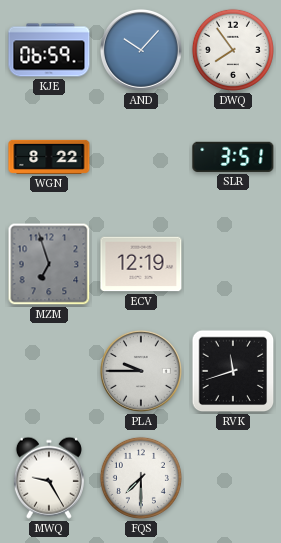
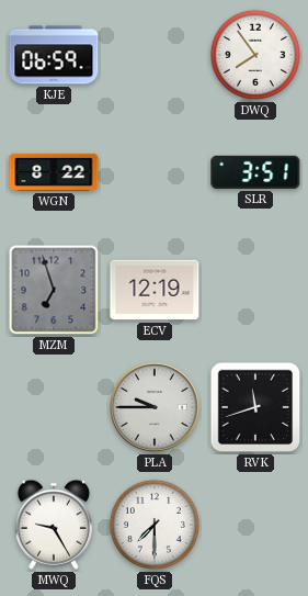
AND: 10:07 -> none
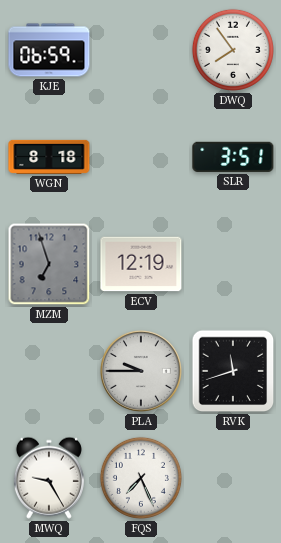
WGN: 8:22 -> 8:18
FQS: 7:30 -> 7:26
